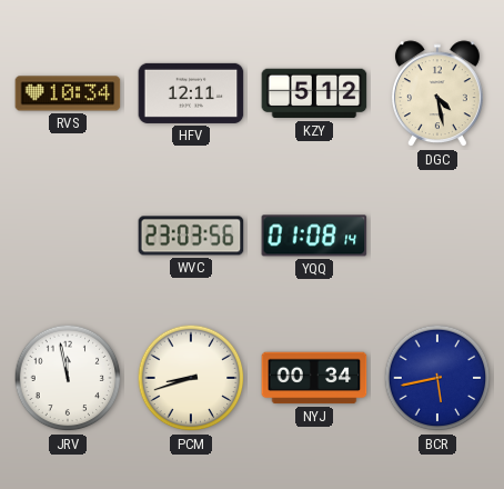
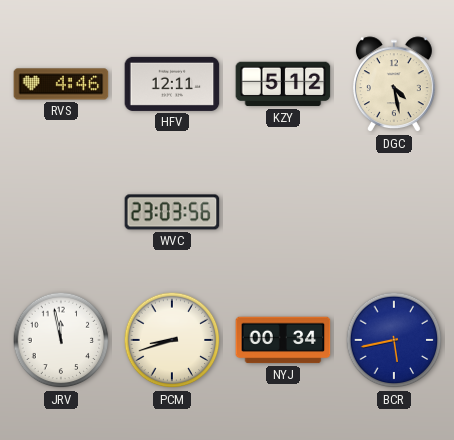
RVS: 10:34 -> 4:46
YQQ: 01:08 -> none
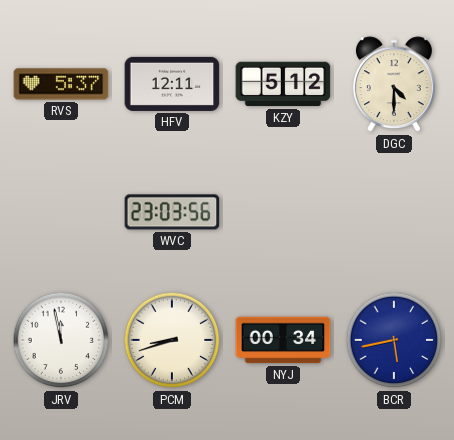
RVS: 4:46 -> 5:37
DGC: 4:28 -> 4:30
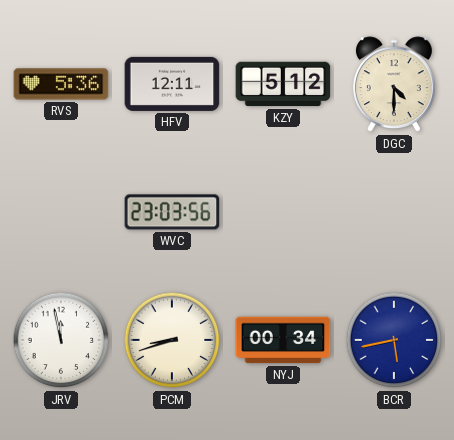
RVS: 5:37 -> 5:36
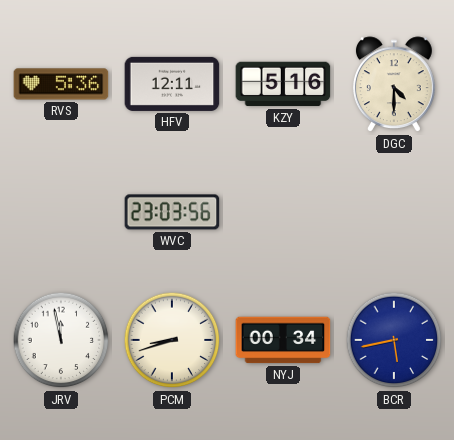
KZY: 5:12 -> 5:16
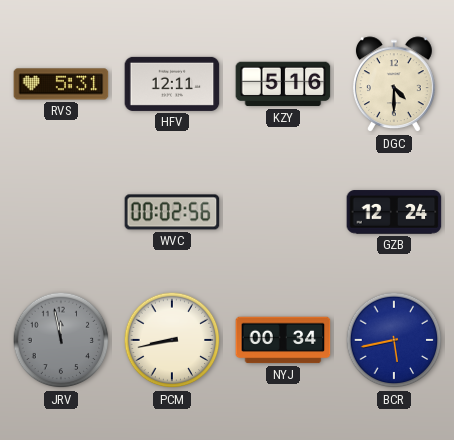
RVS: 5:36 -> 5:31
WVC: 23:03 -> 00:02
GZB: none -> 12:24
JRV dial: white -> grey
PCM: 8:42 -> 8:43
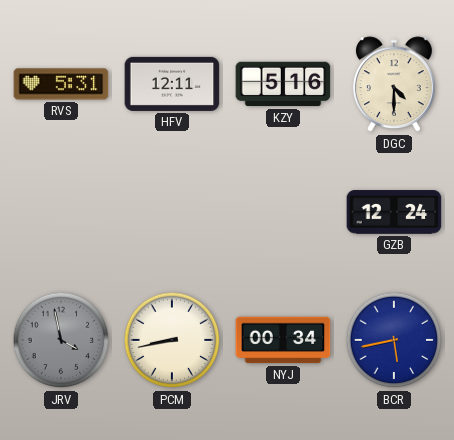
WVC: 00:02 -> none
JRV: 11:58 -> 3:58
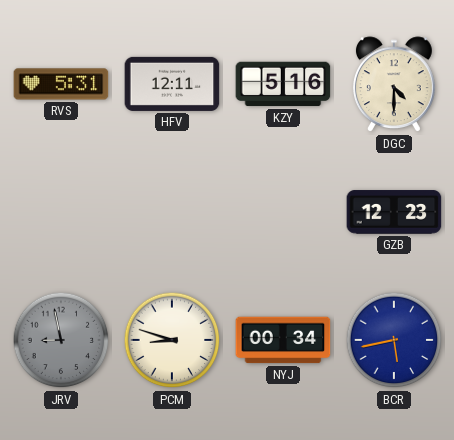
GZB: 12:24 -> 12:23
JRV: 3:58 -> 8:58
PCM: 8:43 -> 8:48
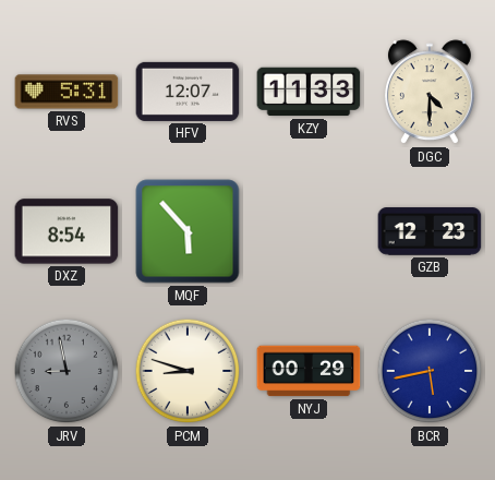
HFV: 12:11 -> 12:07
KZY: 5:16 -> 11:33
DXZ: none -> 8:54
MQF: none -> 5:53
NYJ: 00:34 -> 00:29
